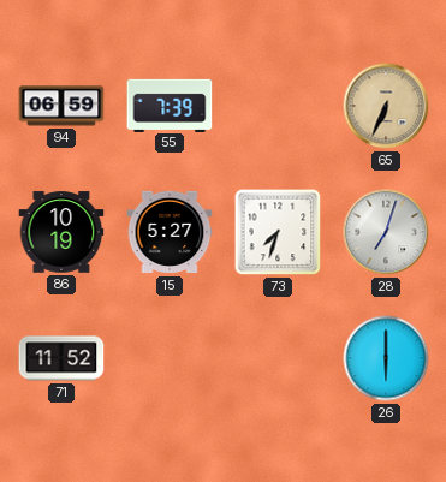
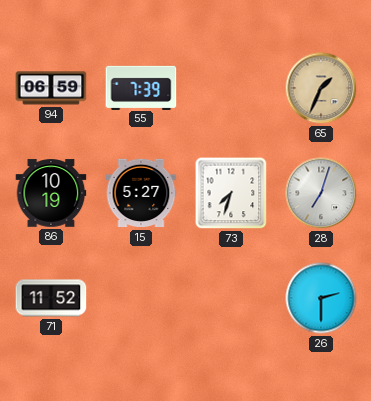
65: 6:34 -> 1:34
26: 6:00 -> 2:30
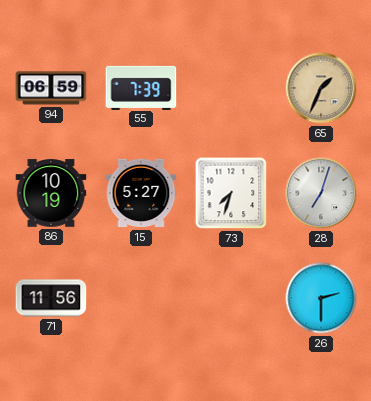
71: 11:52 -> 11:56
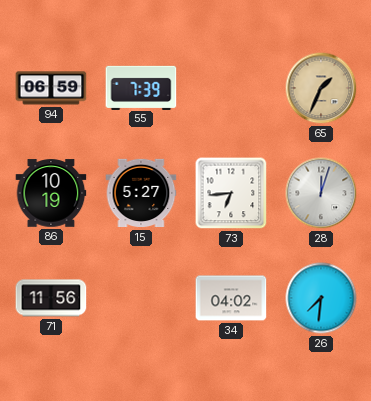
73: 7:33 -> 6:44
28: 7:03 -> 12:03
34: none -> 04:02
26: 2:30 -> 7:31
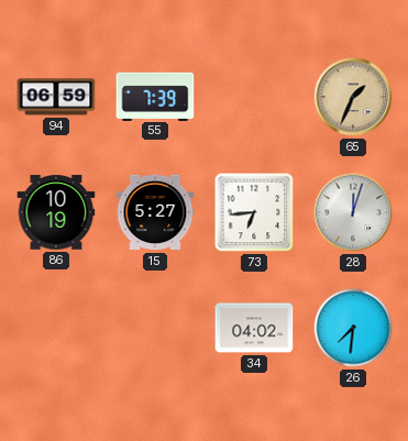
71: 11:56 -> none
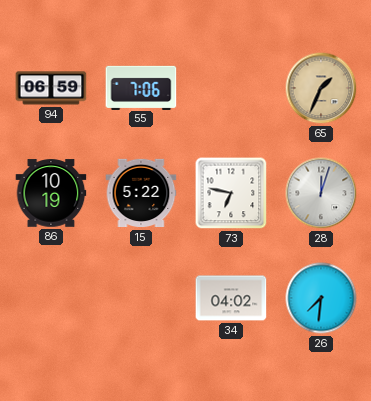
55: 7:39 -> 7:06
15: 5:27 -> 5:22
73: 6:44 -> 6:47
